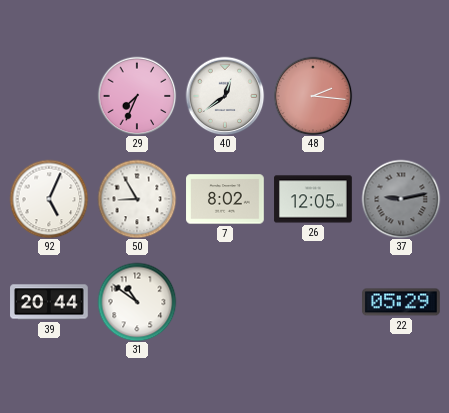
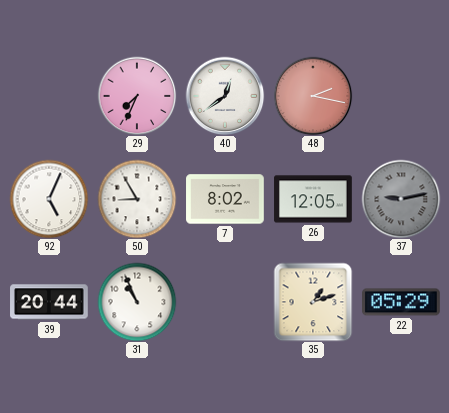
48: 2:16 -> 2:17
31: 10:51 -> 10:56
35: none -> 1:12
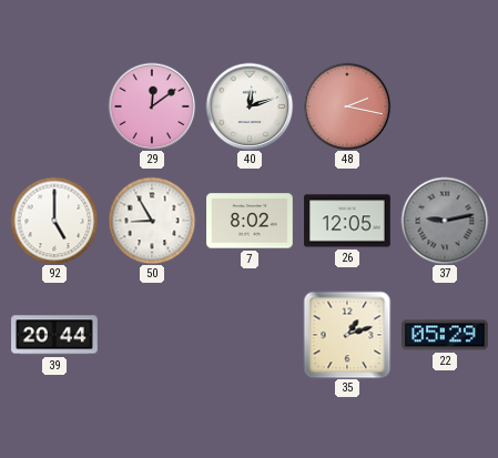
29: 7:34 -> 12:09
40: 12:39 -> 12:12
92: 5:04 -> 5:00
31: 10:56 -> none
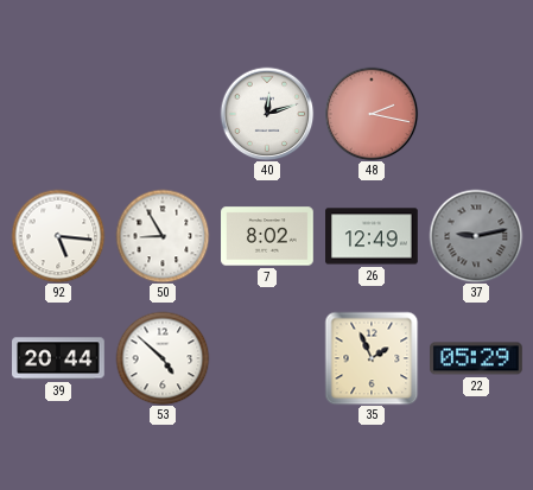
29: 12:09 -> none
92: 5:00 -> 5:16
26: 12:05 -> 12:49
53: none -> 4:52
35: 1:12 -> 1:56
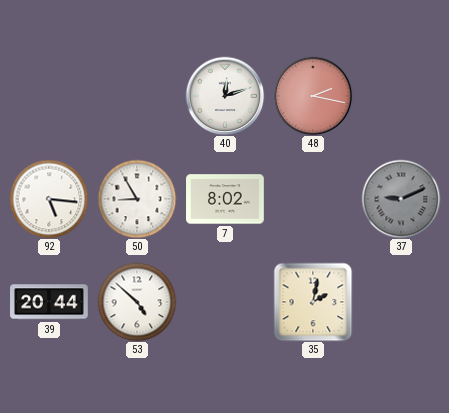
26: 12:49 -> none
37: 9:13 -> 9:11
35: 1:56 -> 2:02
22: 05:29 -> none
